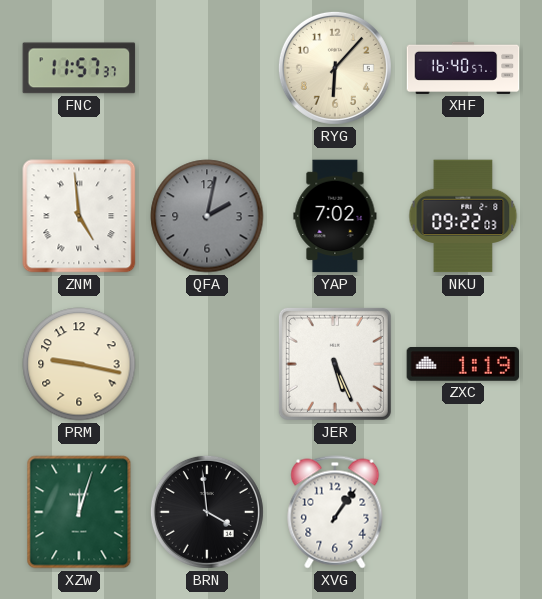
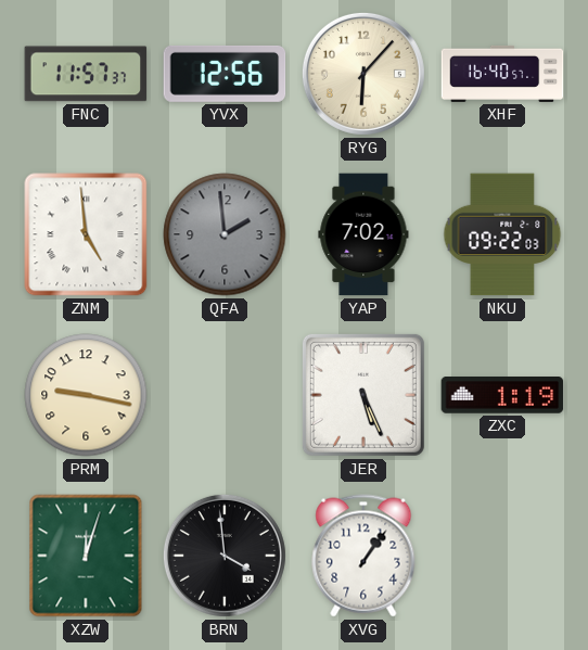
YVX: none -> 12:56
QFA: 2:02 -> 1:59
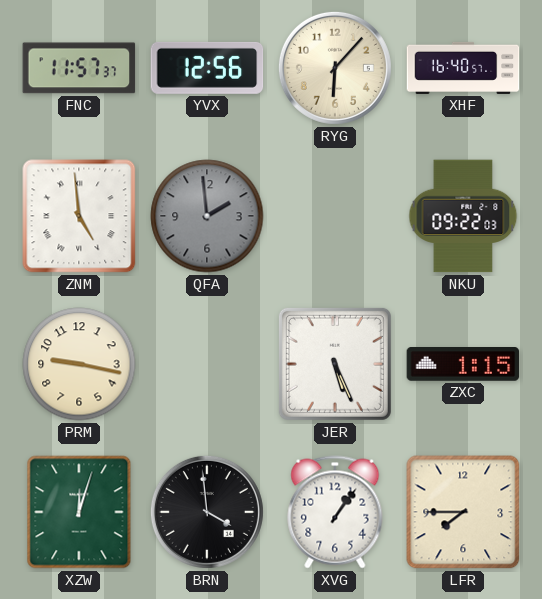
YAP: 7:02 -> none
ZXC: 1:19 -> 1:15
LFR: none -> 7:45
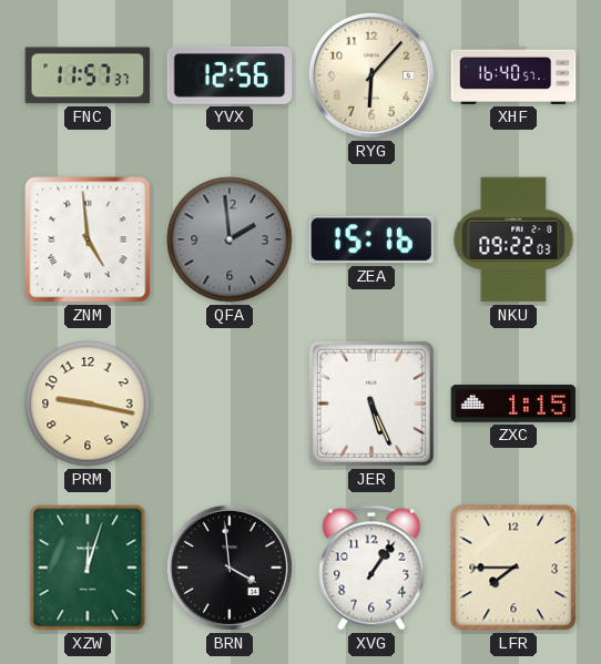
ZEA: none -> 15:16
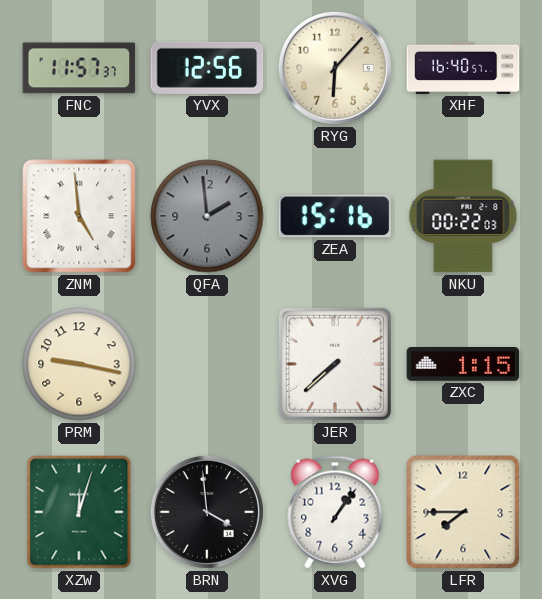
NKU: 09:22 -> 00:22
JER: 5:26 -> 7:38
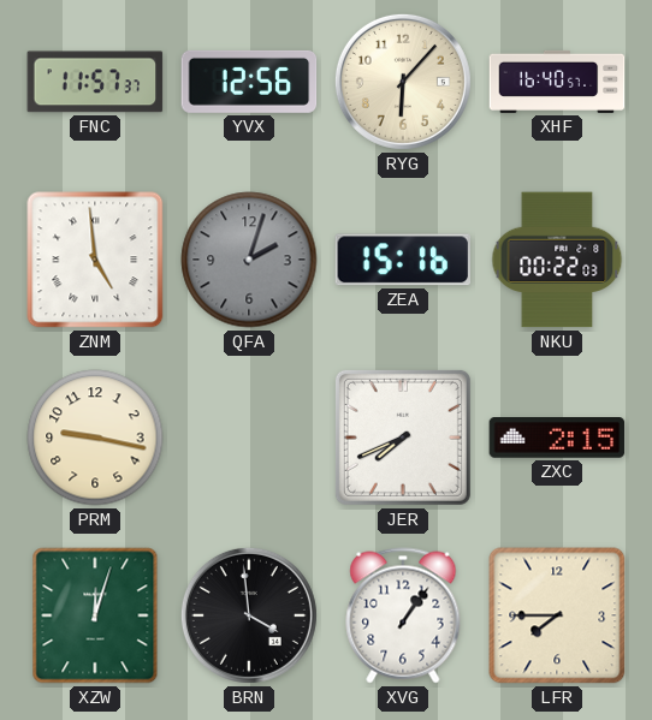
QFA: 1:59 -> 2:03
JER: 7:38 -> 7:41
ZXC: 1:15 -> 2:15
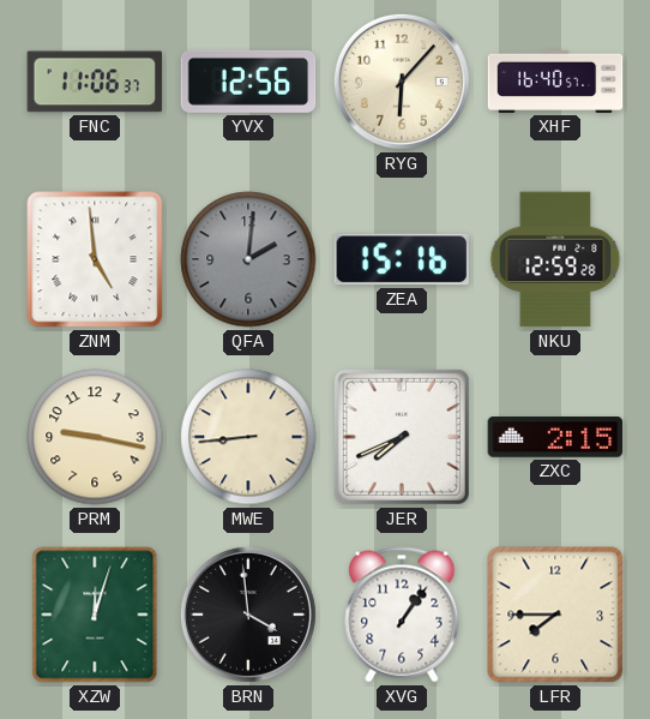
FNC: 11:57 -> 11:06
QFA: 2:03 -> 2:01
NKU: 00:22 -> 12:59
MWE: none -> 8:44
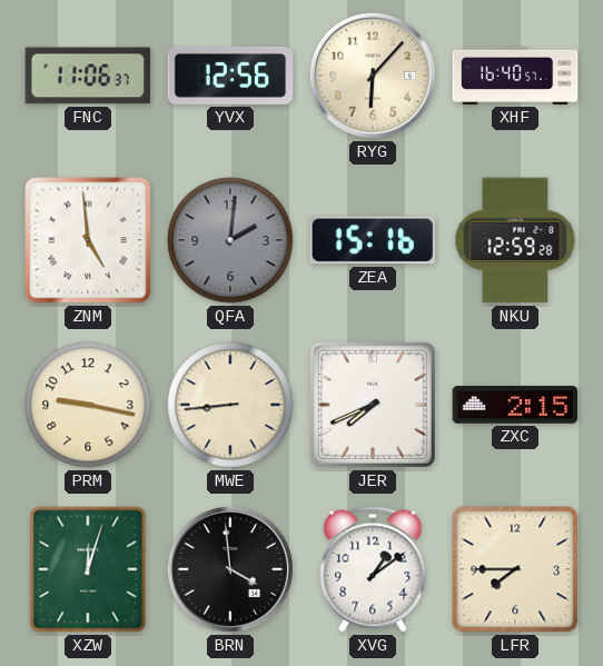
XVG: 1:06 -> 1:09
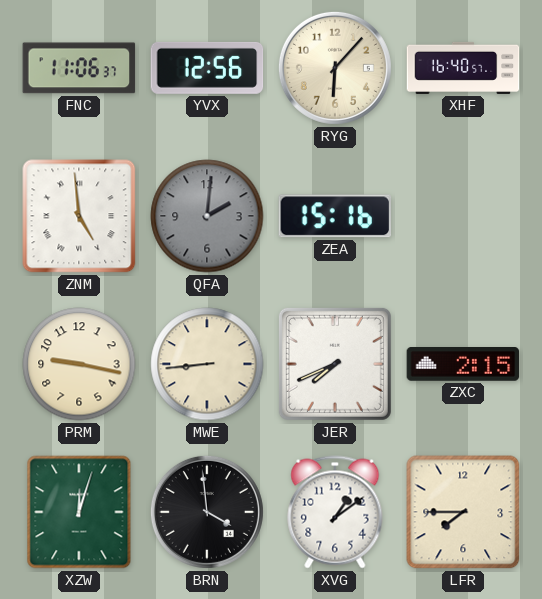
NKU: 12:59 -> none
